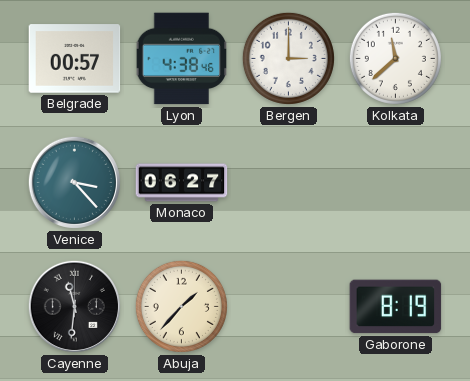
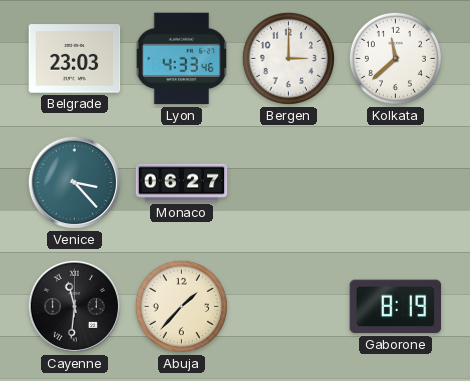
Belgrade: 00:57 -> 23:03
Lyon: 4:38 -> 4:33
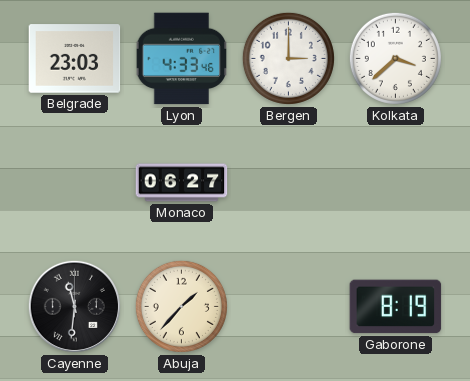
Kolkata: 11:38 -> 3:38
Venice: 3:23 -> none
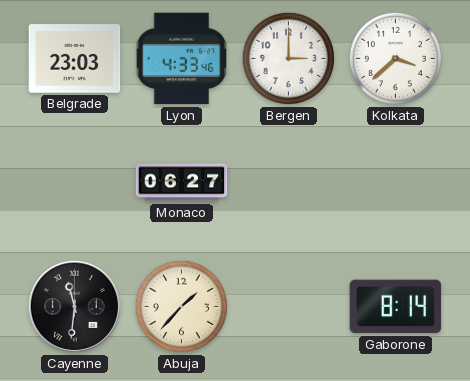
Gaborone: 8:19 -> 8:14
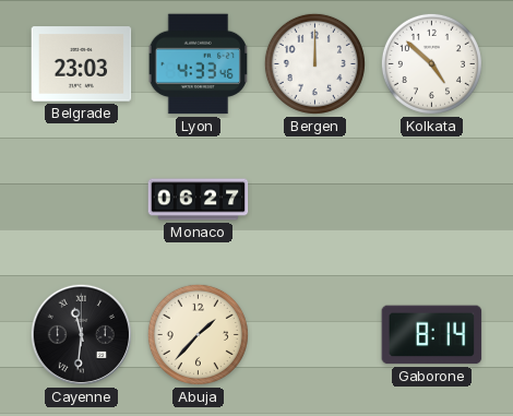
Bergen: 3:00 -> 12:00
Kolkata: 3:38 -> 4:52
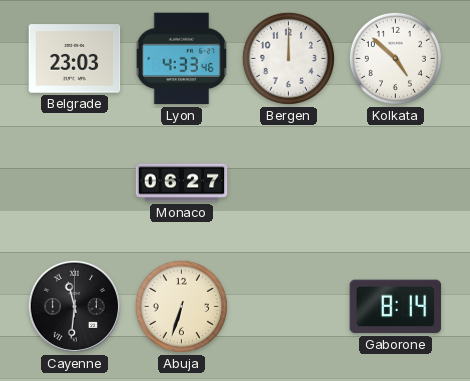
Abuja: 1:37 -> 6:33
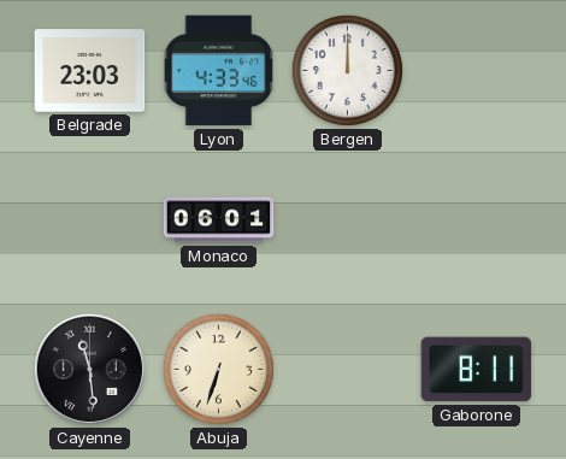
Kolkata: 4:52 -> none
Monaco: 06:27 -> 06:01
Cayenne: 11:31 -> 11:29
Gaborone: 8:14 -> 8:11
